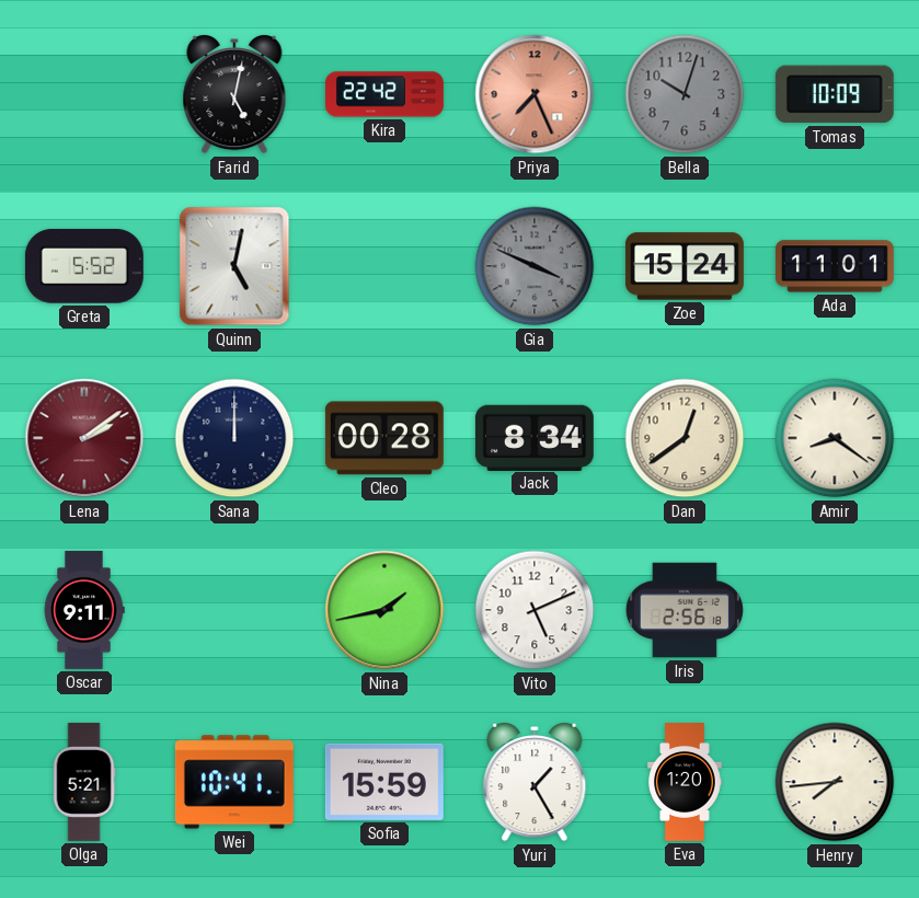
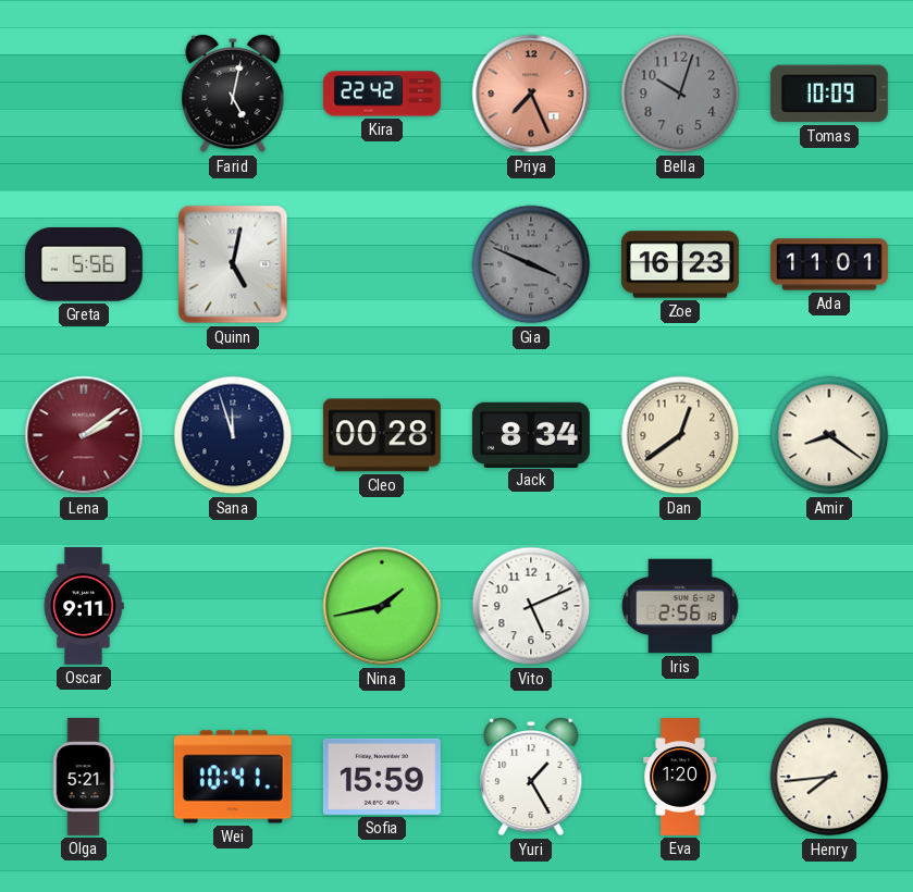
Greta: 5:52 -> 5:56
Zoe: 15:24 -> 16:23
Sana: 12:00 -> 11:57
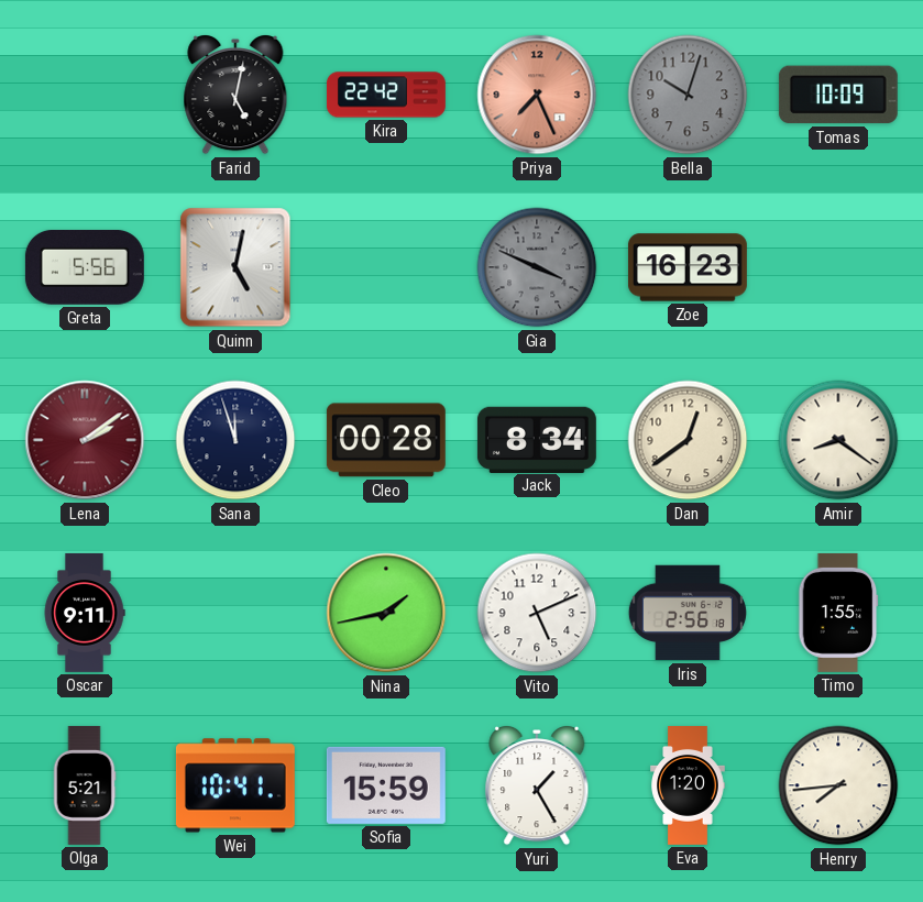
Ada: 11:01 -> none
Timo: none -> 1:55
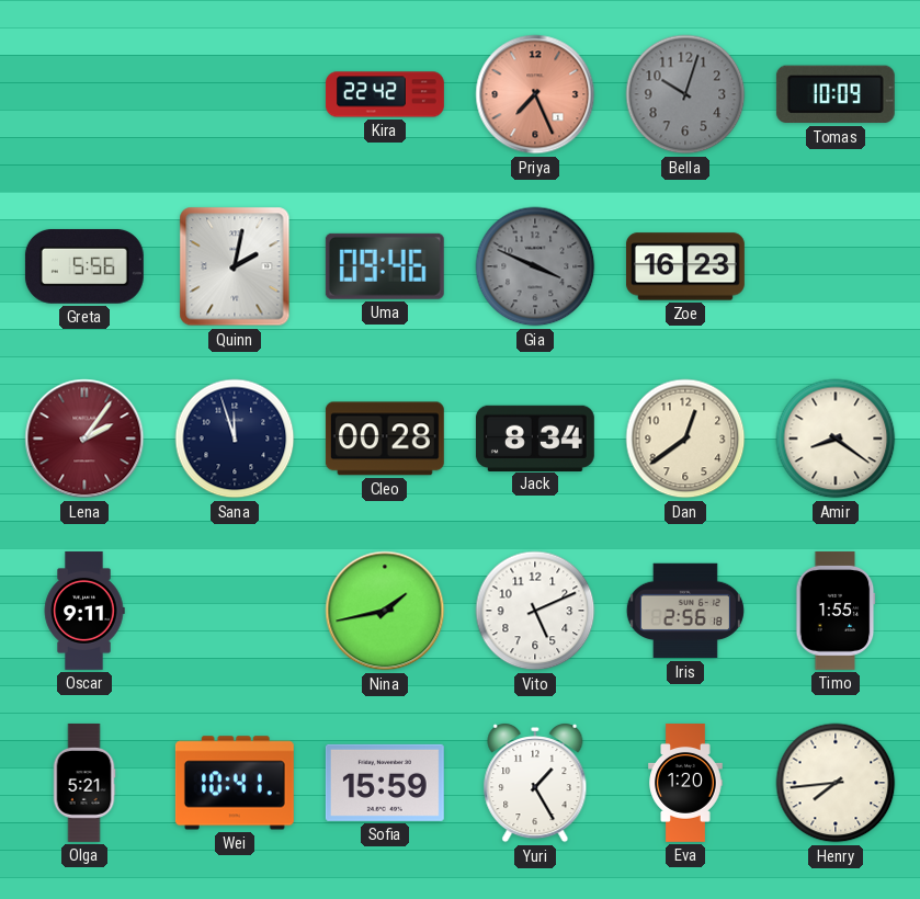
Farid: 5:02 -> none
Quinn: 5:02 -> 2:02
Uma: none -> 09:46
Lena: 2:09 -> 2:06
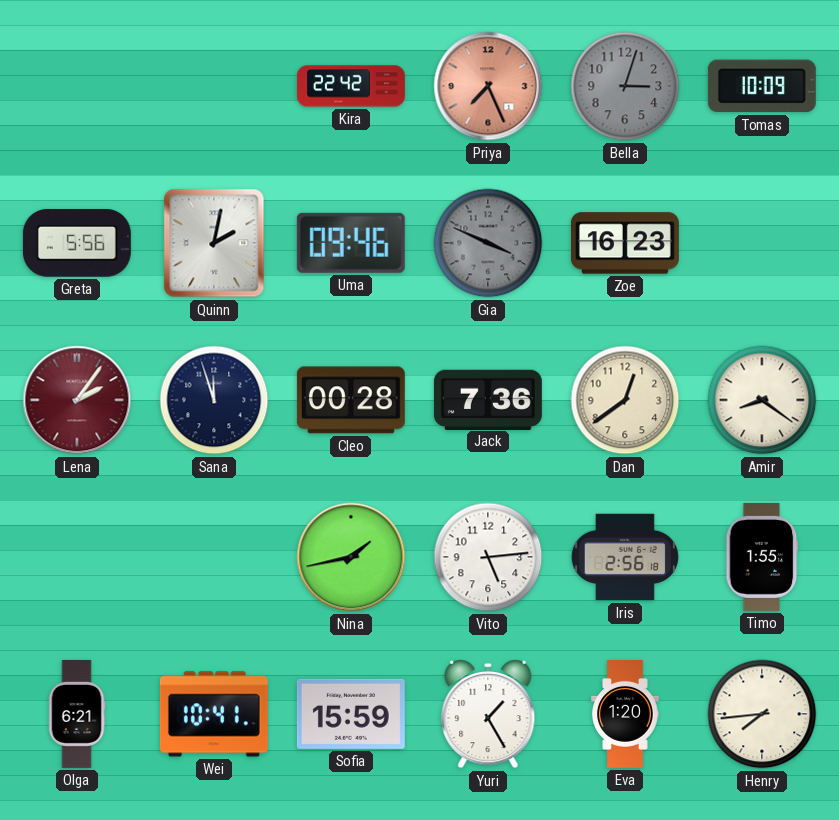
Bella: 10:03 -> 3:03
Jack: 8:34 -> 7:36
Oscar: 9:11 -> none
Vito: 5:11 -> 5:14
Olga: 5:21 -> 6:21
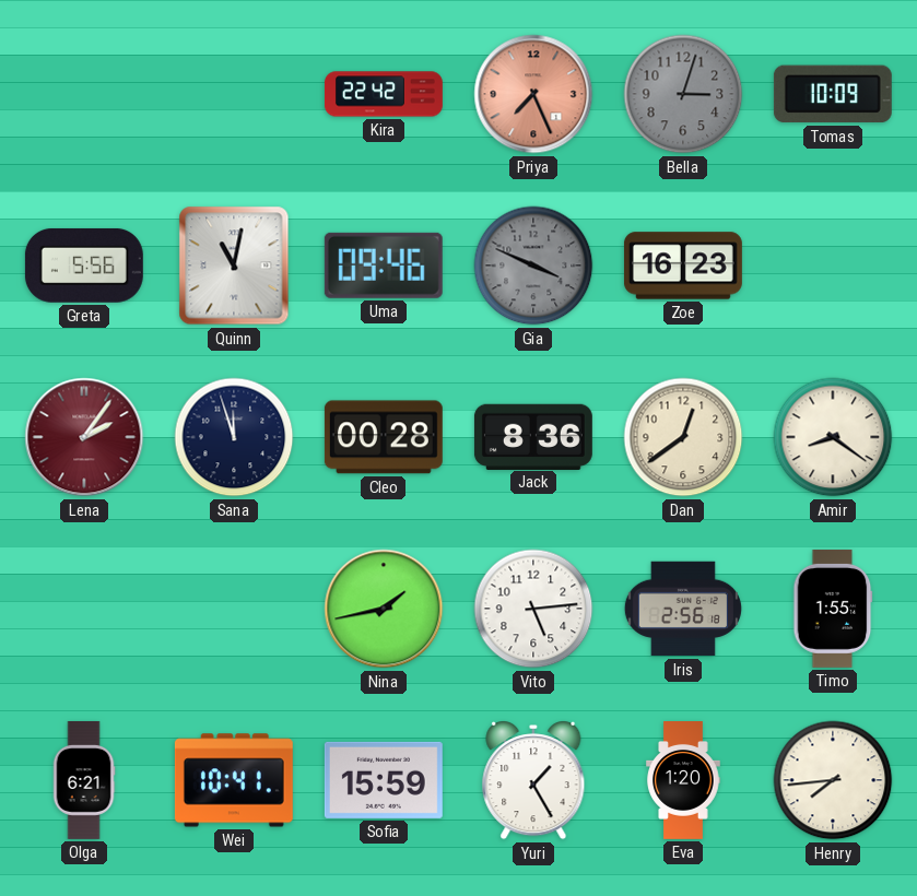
Quinn: 2:02 -> 11:02
Jack: 7:36 -> 8:36
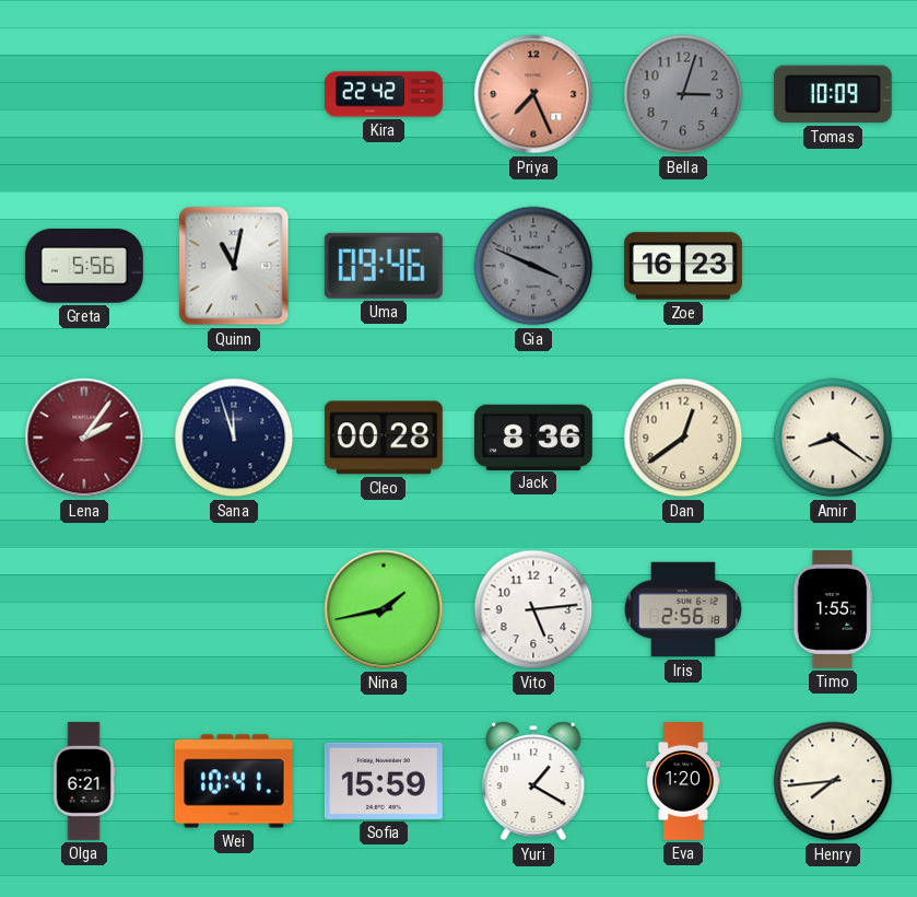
Yuri: 1:25 -> 1:20
